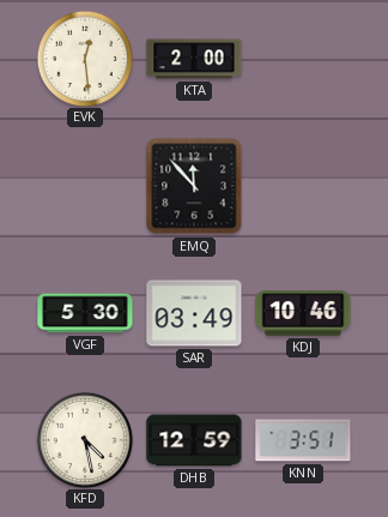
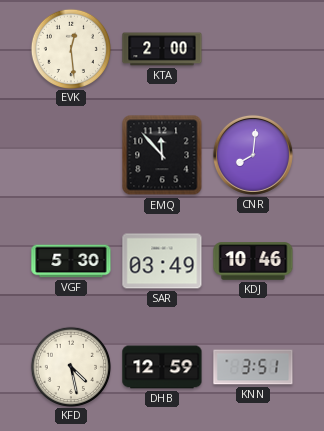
CNR: none -> 8:01
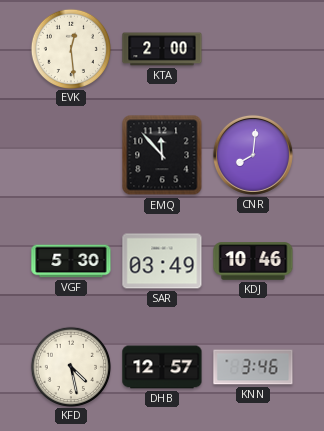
DHB: 12:59 -> 12:57
KNN: 3:51 -> 3:46
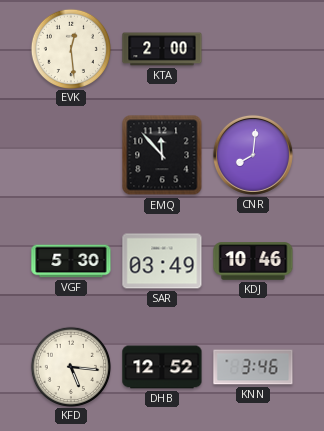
KFD: 4:28 -> 5:16
DHB: 12:57 -> 12:52
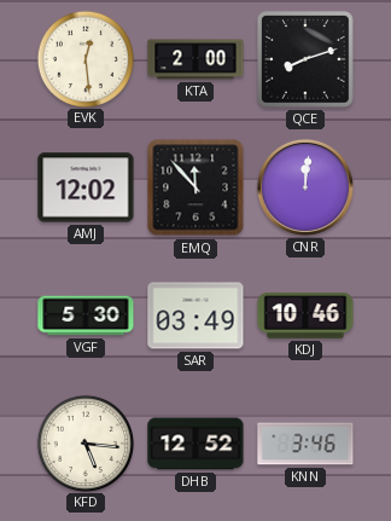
QCE: none -> 8:12
AMJ: none -> 12:02
CNR: 8:01 -> 12:01
